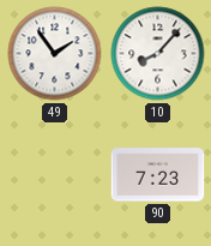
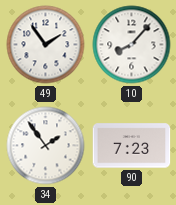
34: none -> 1:54
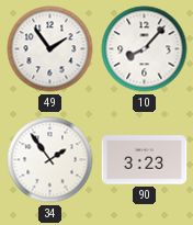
90: 7:23 -> 3:23
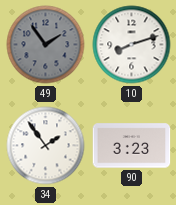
49 dial: white -> grey
10: 8:07 -> 8:12
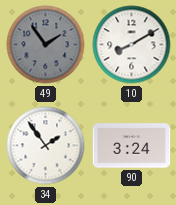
10: 8:12 -> 8:10
90: 3:23 -> 3:24
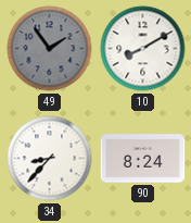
34: 1:54 -> 8:37
90: 3:24 -> 8:24
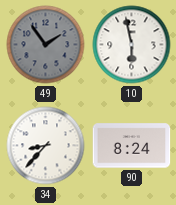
10: 8:10 -> 5:58
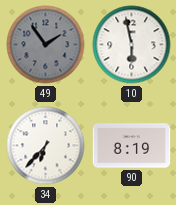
34: 8:37 -> 6:37
90: 8:24 -> 8:19
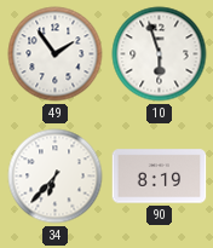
49 dial: grey -> white
10: 5:58 -> 5:57
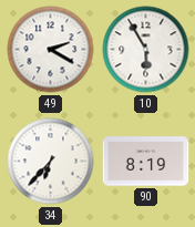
49: 1:54 -> 2:20
10: 5:57 -> 5:55
